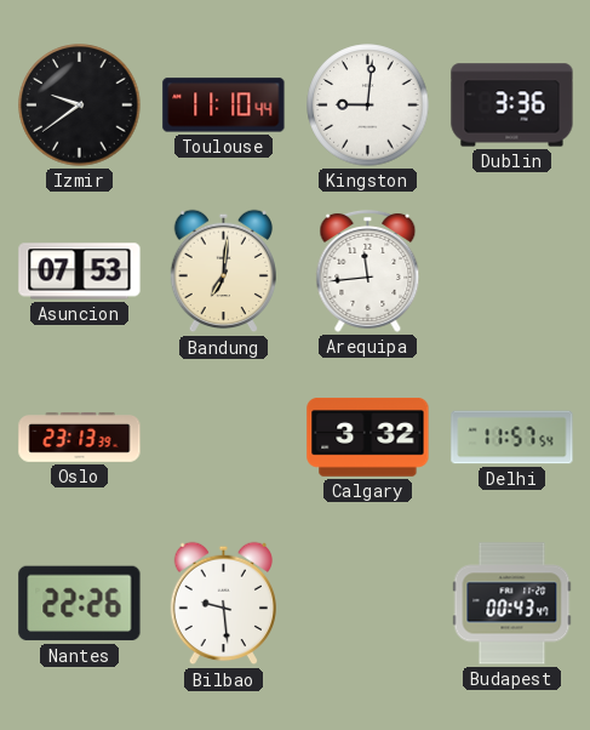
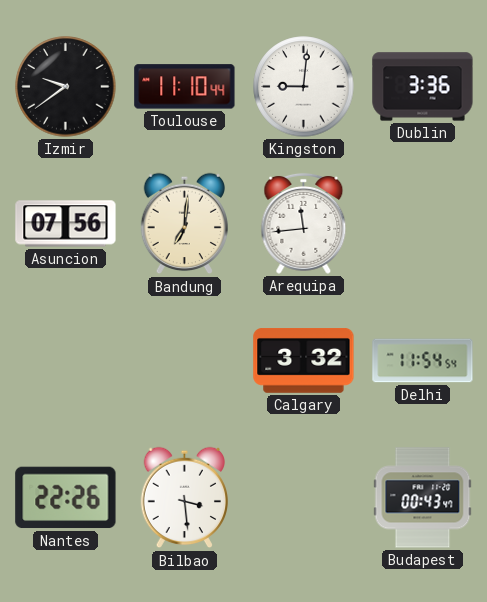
Asuncion: 07:53 -> 07:56
Oslo: 23:13 -> none
Delhi: 11:57 -> 11:54
Bilbao: 9:29 -> 3:29
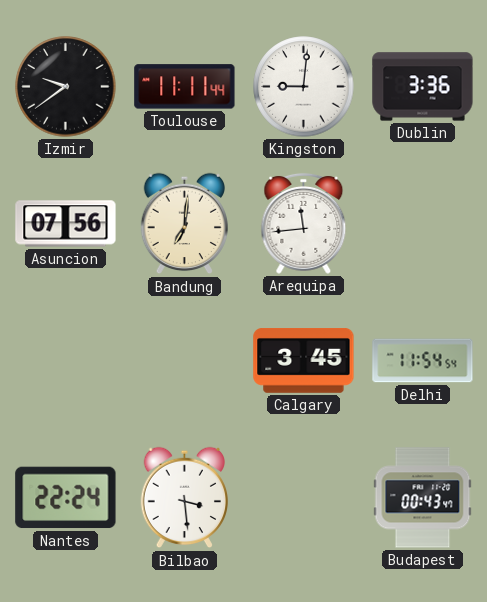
Toulouse: 11:10 -> 11:11
Calgary: 3:32 -> 3:45
Nantes: 22:26 -> 22:24
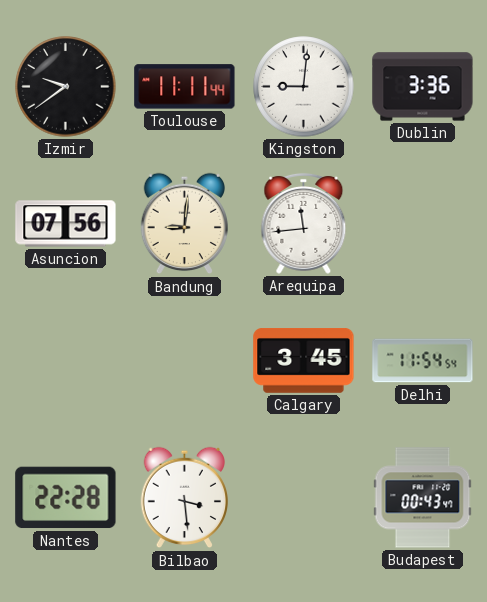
Bandung: 7:01 -> 9:01
Nantes: 22:24 -> 22:28
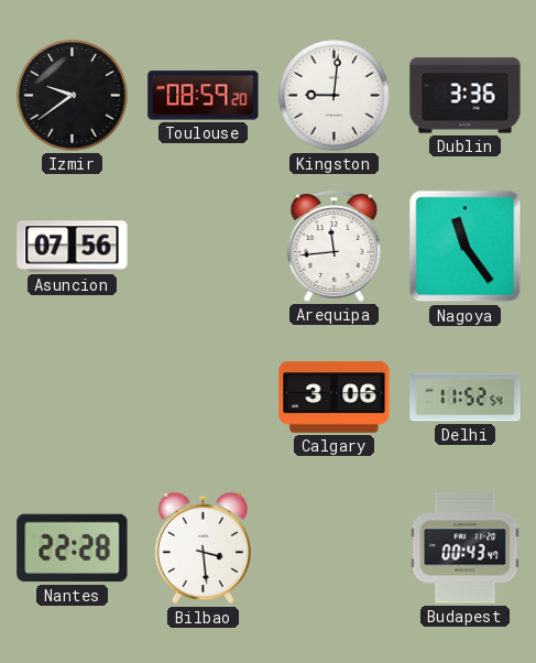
Toulouse: 11:11 -> 08:59
Bandung: 9:01 -> none
Nagoya: none -> 11:24
Calgary: 3:45 -> 3:06
Delhi: 11:54 -> 11:52
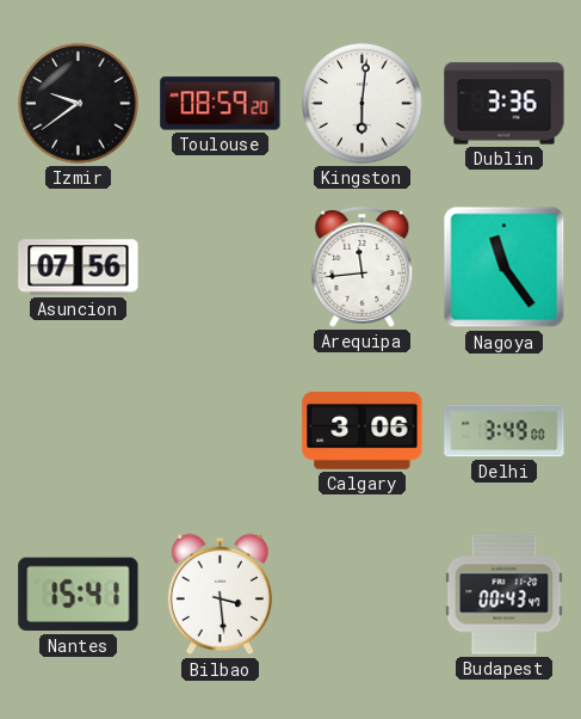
Kingston: 9:01 -> 6:01
Delhi: 11:52 -> 3:49
Nantes: 22:28 -> 15:41
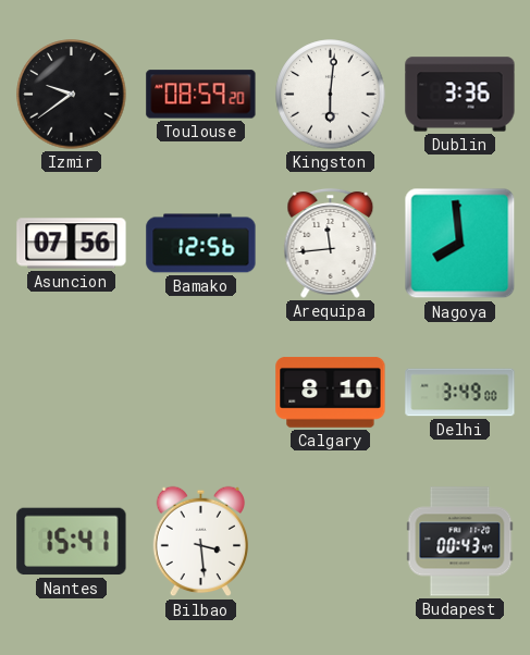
Bamako: none -> 12:56
Nagoya: 11:24 -> 7:59
Calgary: 3:06 -> 8:10
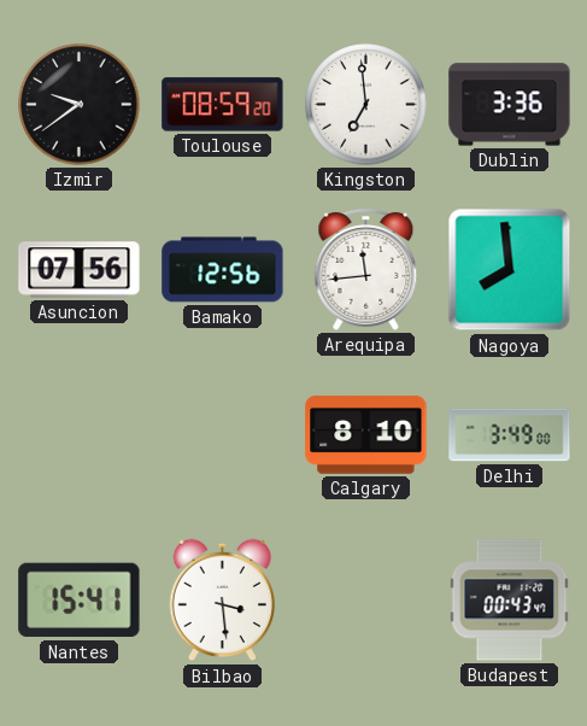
Kingston: 6:01 -> 6:59
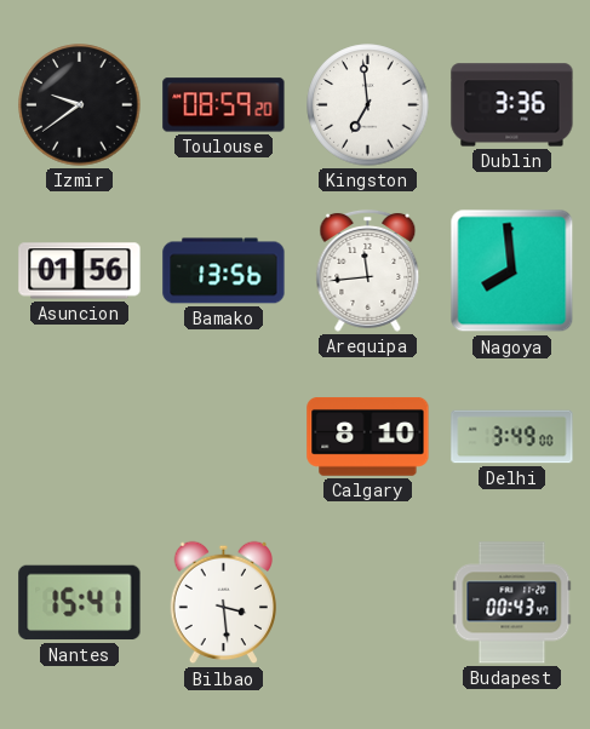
Asuncion: 07:56 -> 01:56
Bamako: 12:56 -> 13:56
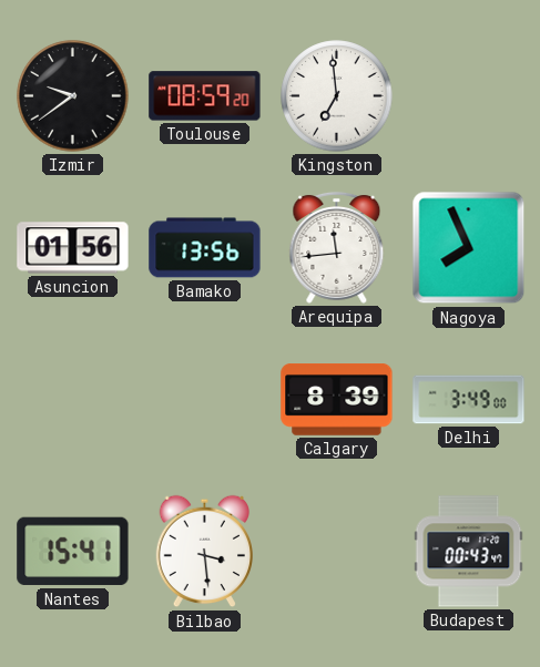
Dublin: 3:36 -> none
Nagoya: 7:59 -> 7:56
Calgary: 8:10 -> 8:39
